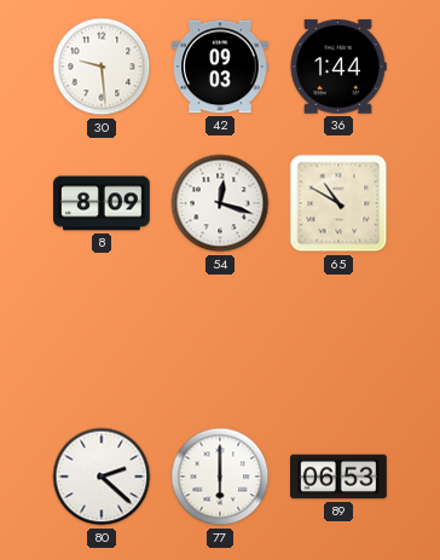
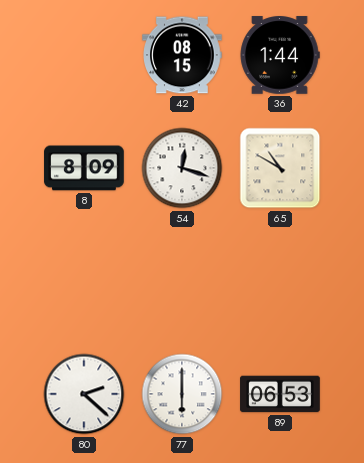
30: 9:29 -> none
42: 09:03 -> 08:15
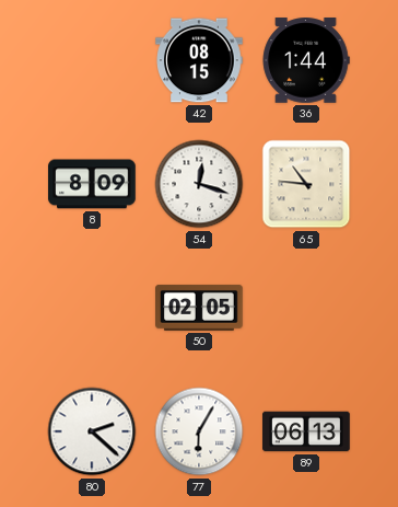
65: 10:50 -> 10:46
50: none -> 02:05
77: 6:00 -> 6:05
89: 06:53 -> 06:13
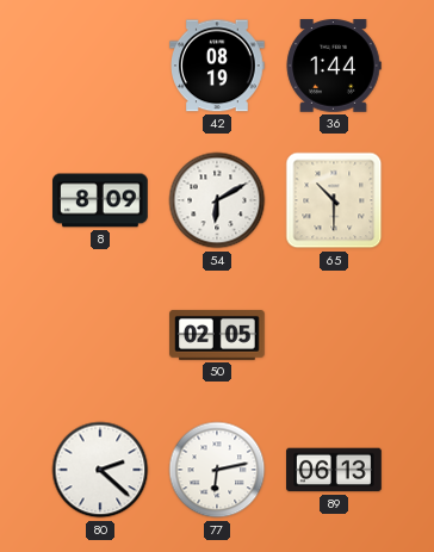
42: 08:15 -> 08:19
54: 12:18 -> 6:10
65: 10:46 -> 10:30
77: 6:05 -> 6:13
